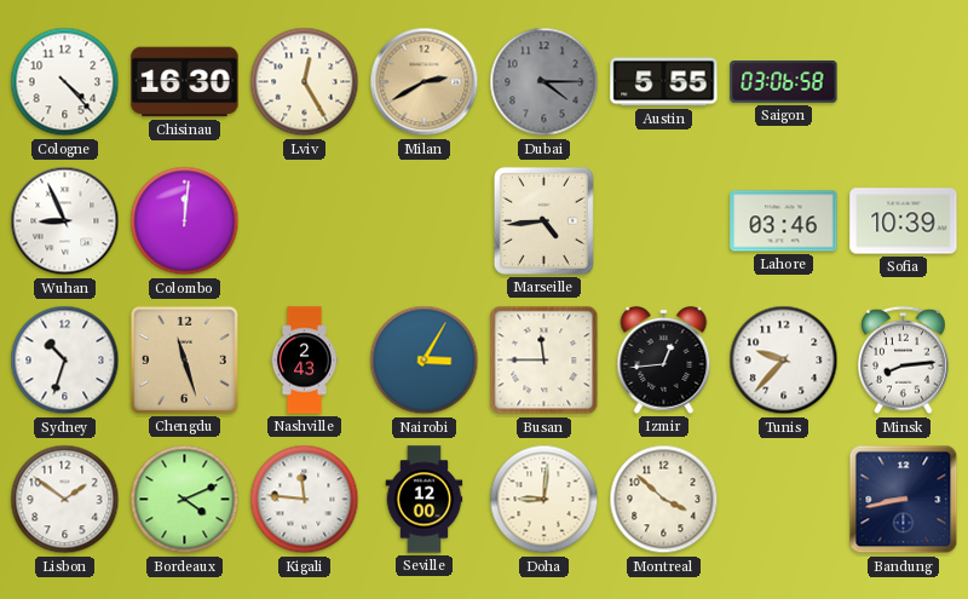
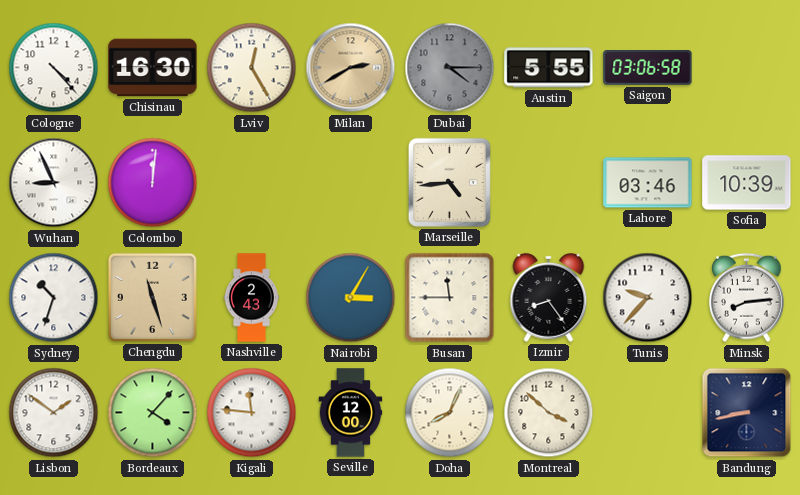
Izmir: 12:44 -> 8:24
Bordeaux: 4:11 -> 4:07
Doha: 9:01 -> 8:04
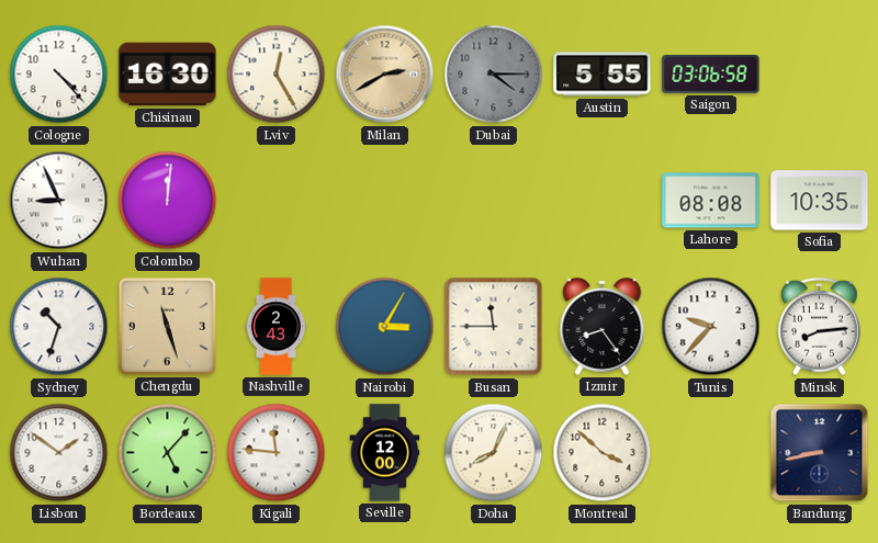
Marseille: 4:44 -> none
Lahore: 03:46 -> 08:08
Sofia: 10:39 -> 10:35
Bordeaux: 4:07 -> 5:07
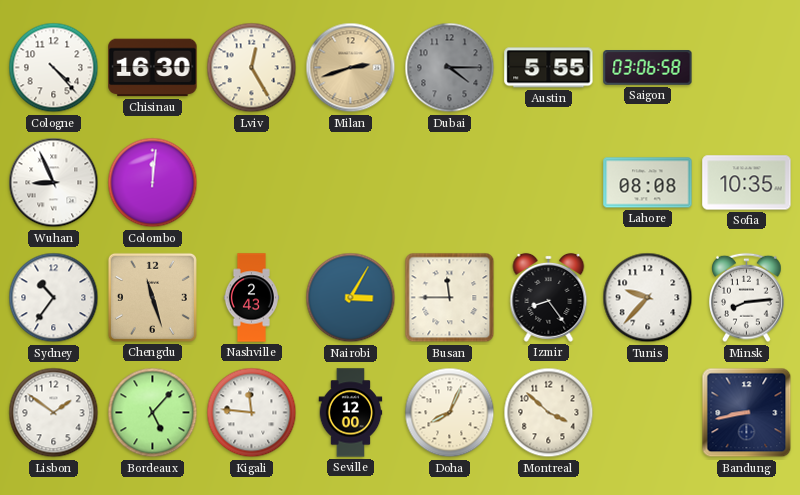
Milan: 2:40 -> 2:42
Sydney: 10:33 -> 10:36
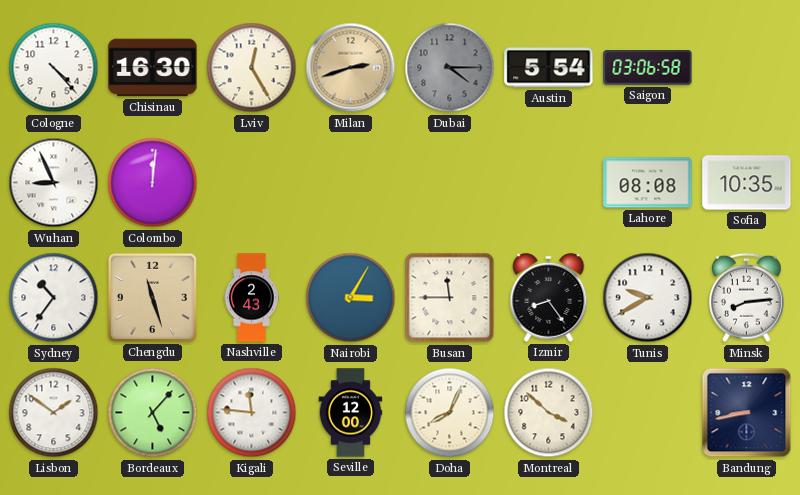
Austin: 5:55 -> 5:54
Tunis: 9:37 -> 9:40
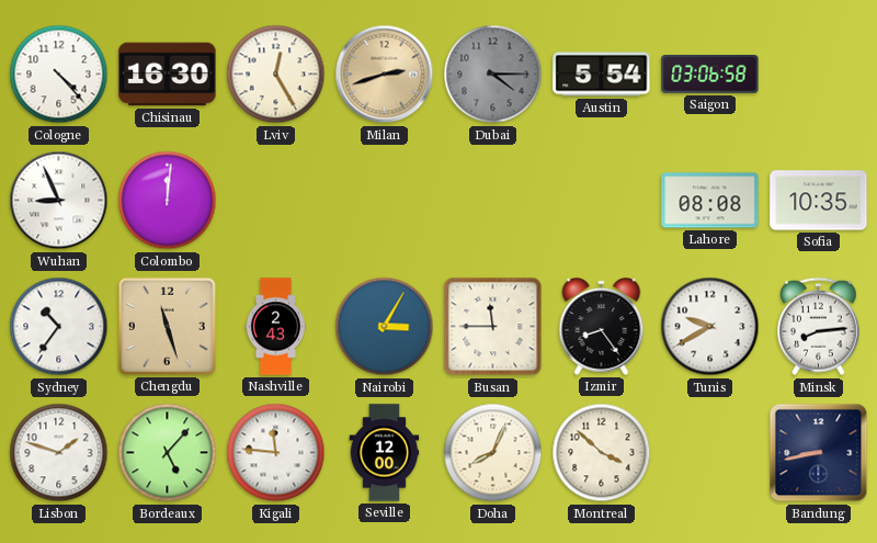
Lisbon: 1:51 -> 1:48
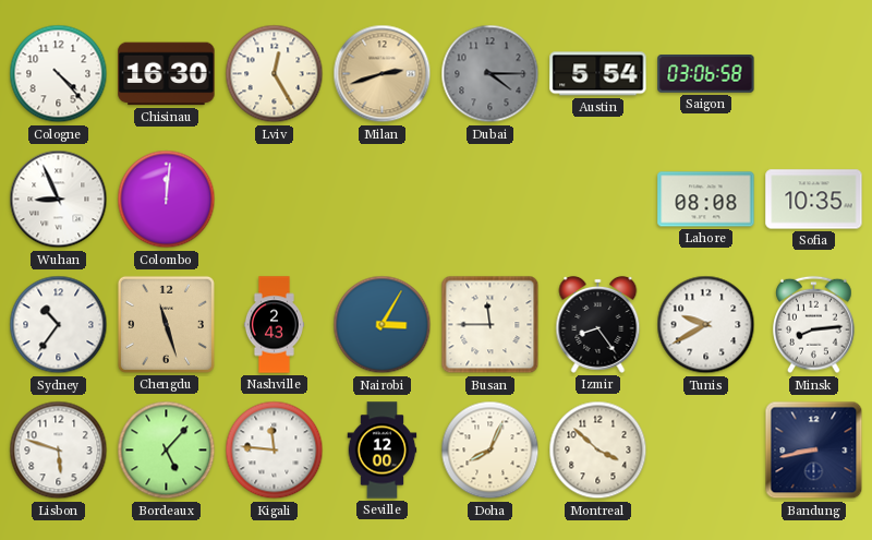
Lisbon: 1:48 -> 5:48
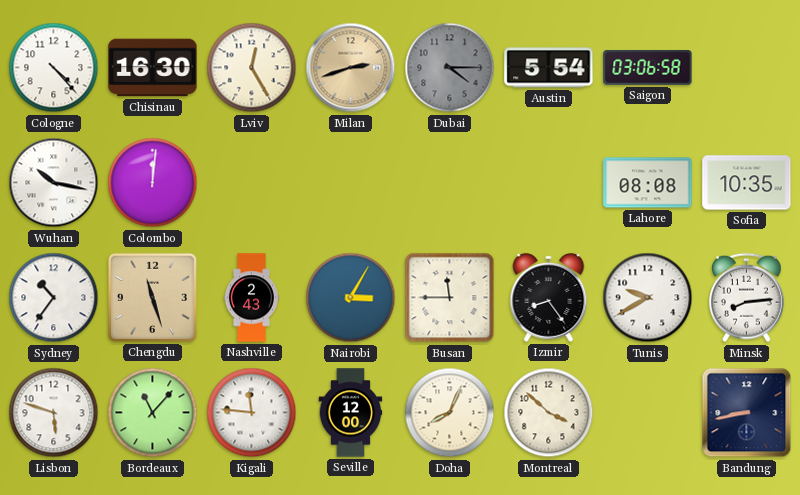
Wuhan: 8:56 -> 10:17
Bordeaux: 5:07 -> 11:07
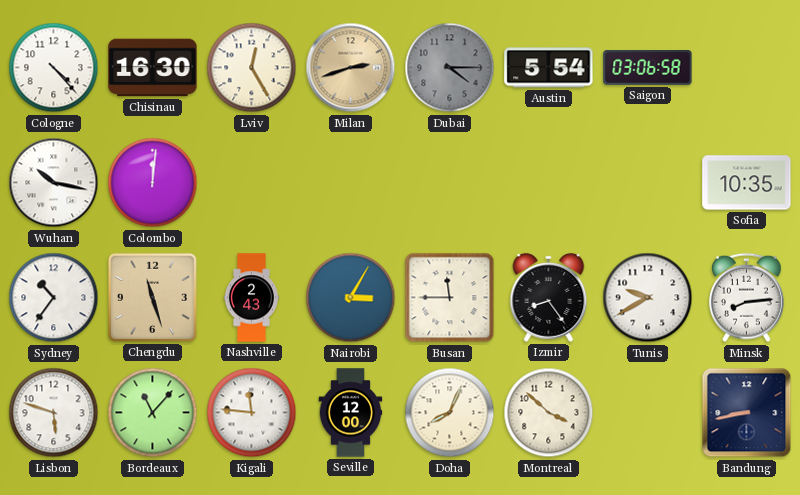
Lahore: 08:08 -> none
